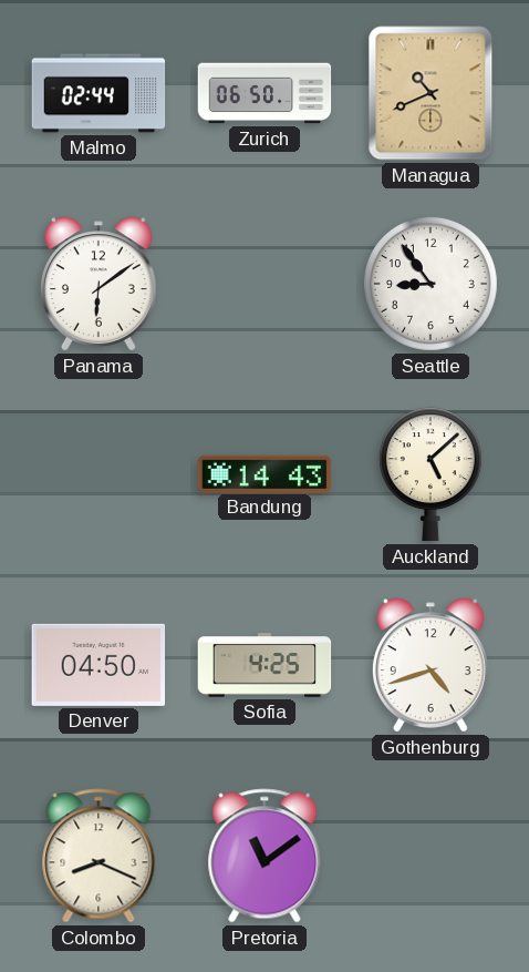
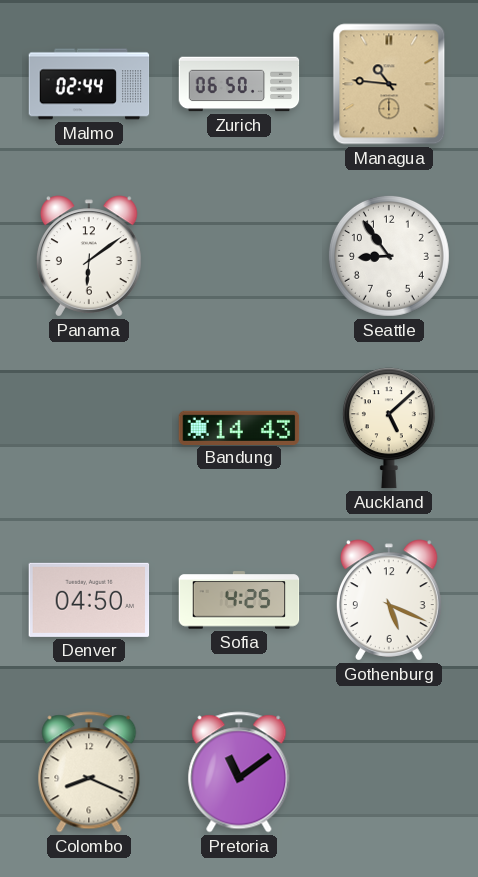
Managua: 10:41 -> 10:46
Gothenburg: 4:42 -> 5:19
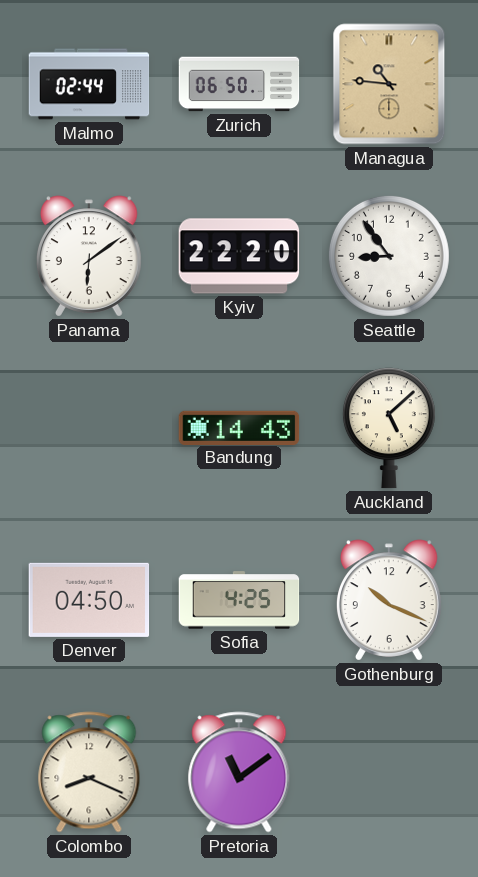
Kyiv: none -> 22:20
Gothenburg: 5:19 -> 10:19
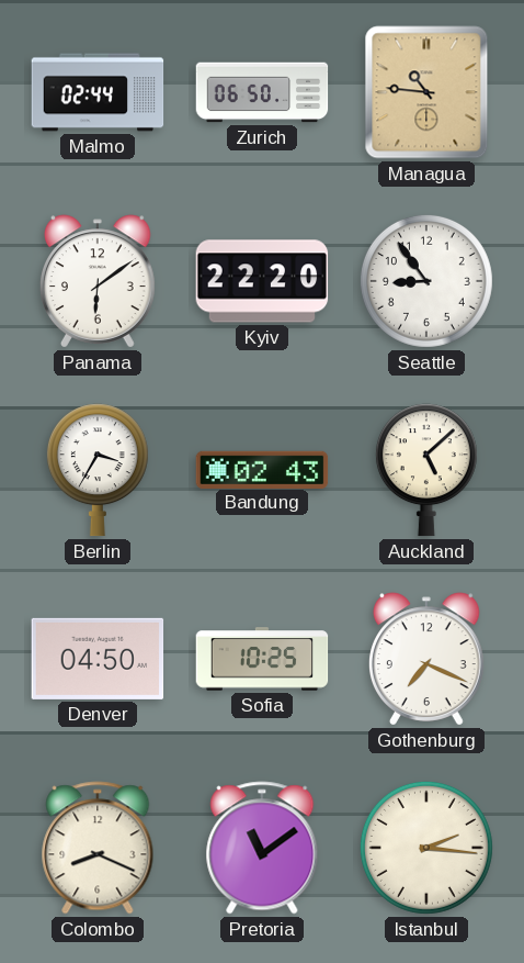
Berlin: none -> 3:35
Bandung: 14:43 -> 02:43
Sofia: 4:25 -> 10:25
Gothenburg: 10:19 -> 7:19
Istanbul: none -> 2:16
